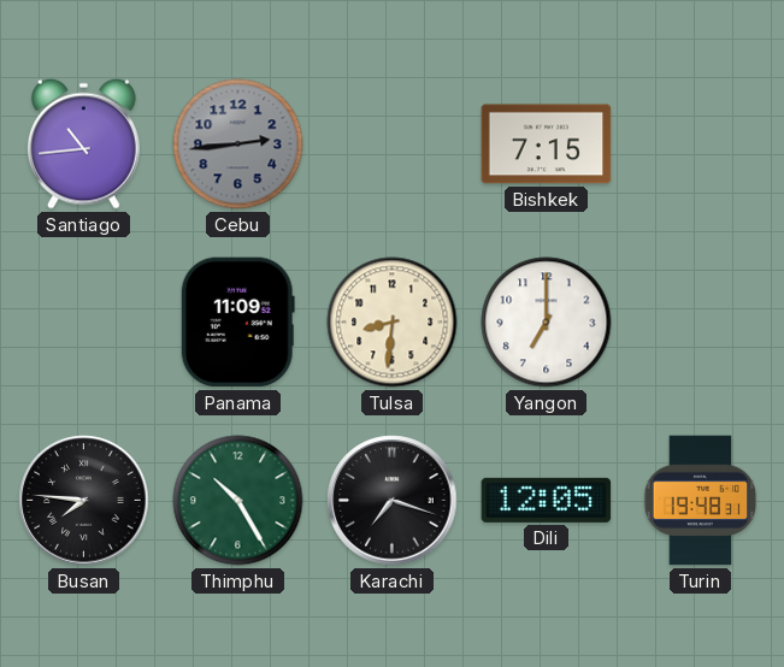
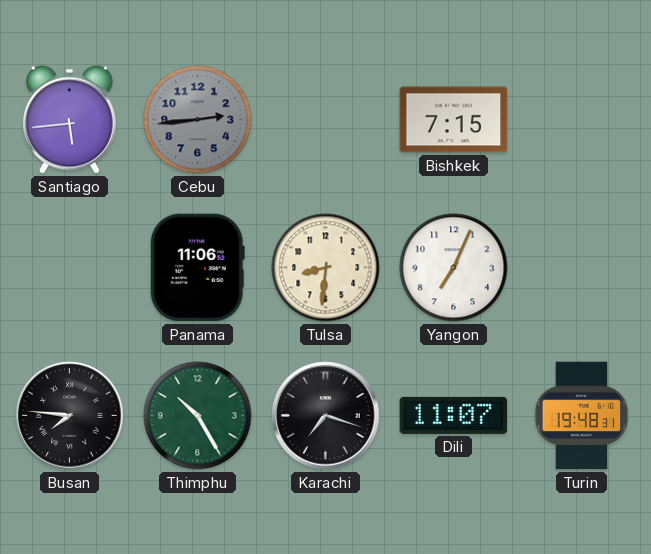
Santiago: 10:44 -> 5:44
Panama: 11:09 -> 11:06
Yangon: 7:00 -> 7:04
Dili: 12:05 -> 11:07
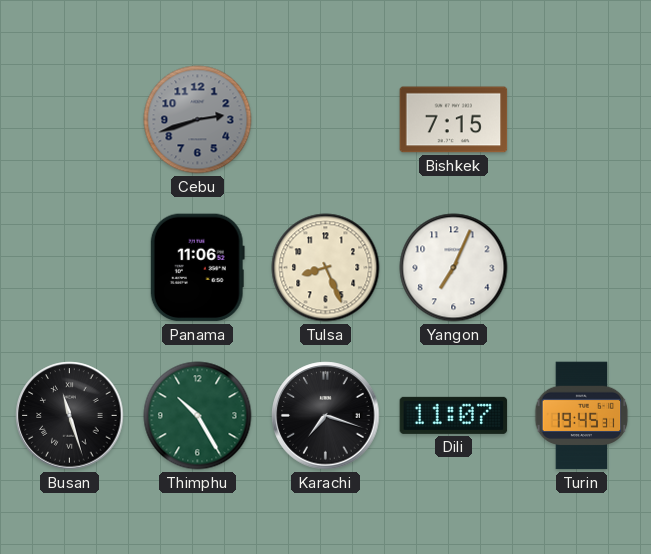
Santiago: 5:44 -> none
Cebu: 2:44 -> 2:42
Tulsa: 8:31 -> 8:26
Busan: 7:46 -> 11:27
Turin: 19:48 -> 19:45
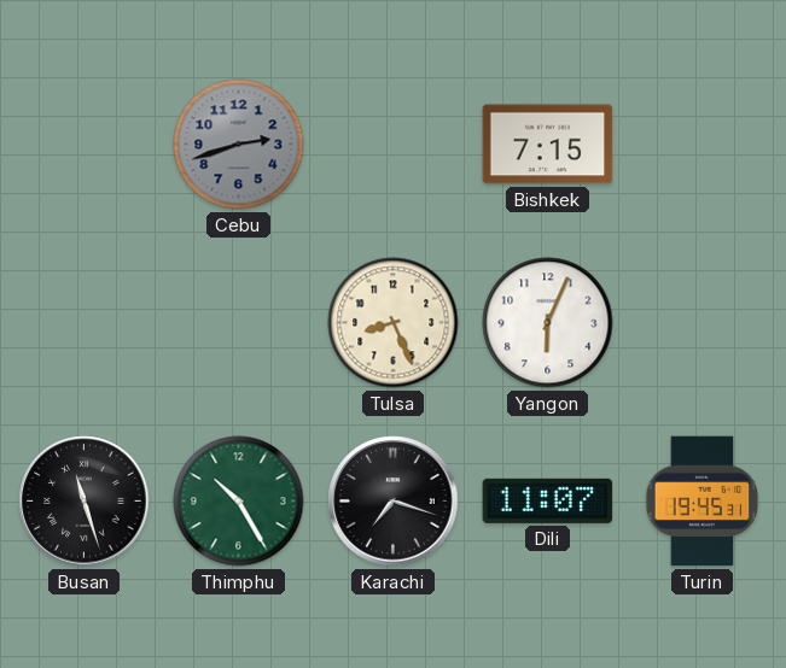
Panama: 11:06 -> none
Yangon: 7:04 -> 6:04
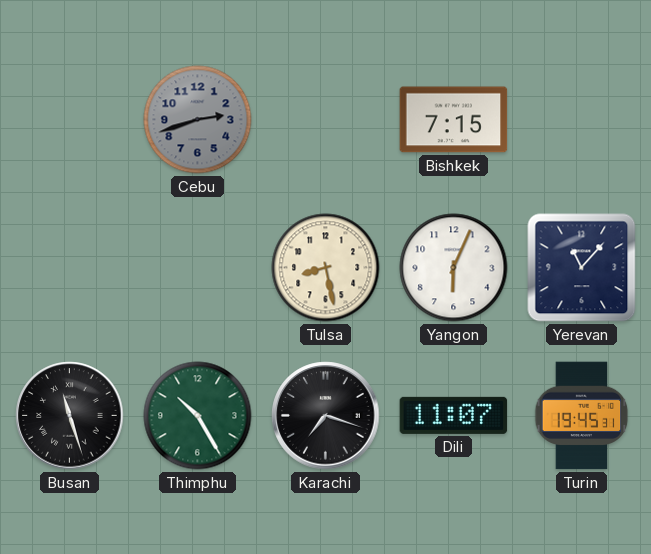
Tulsa: 8:26 -> 8:28
Yerevan: none -> 11:07
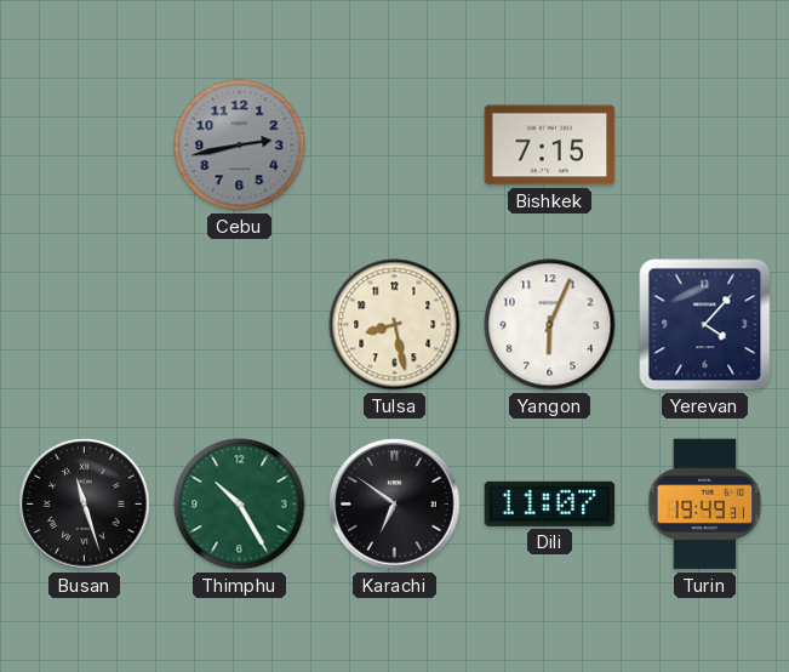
Cebu: 2:42 -> 2:43
Yerevan: 11:07 -> 4:07
Karachi: 7:18 -> 6:51
Turin: 19:45 -> 19:49
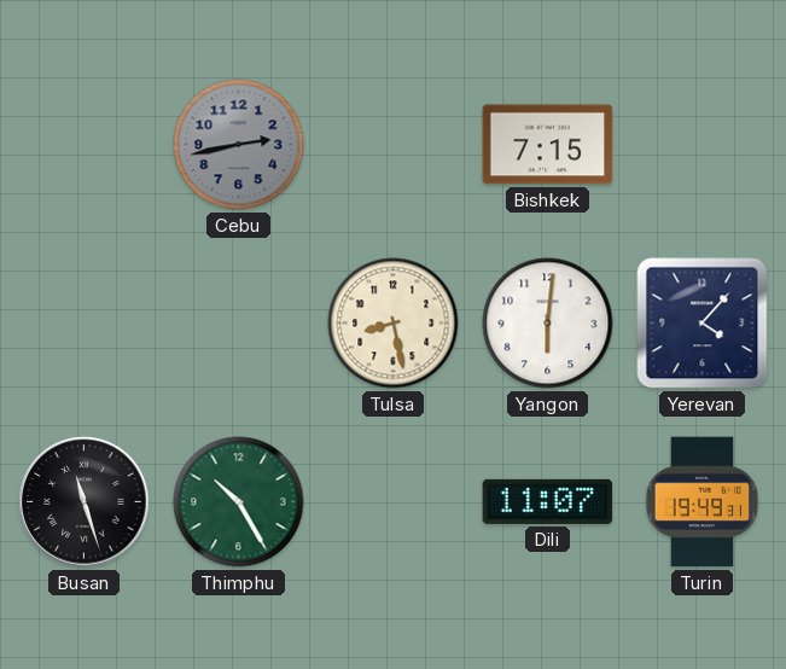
Yangon: 6:04 -> 6:01
Karachi: 6:51 -> none
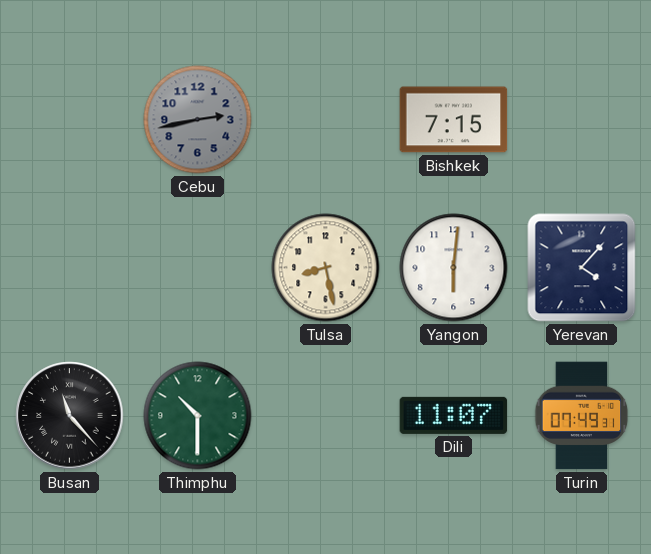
Busan: 11:27 -> 11:23
Thimphu: 10:25 -> 10:30
Turin: 19:49 -> 07:49
